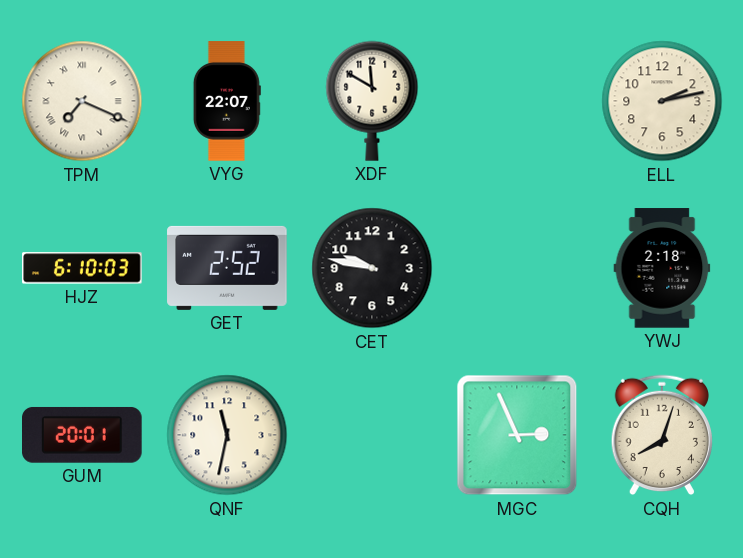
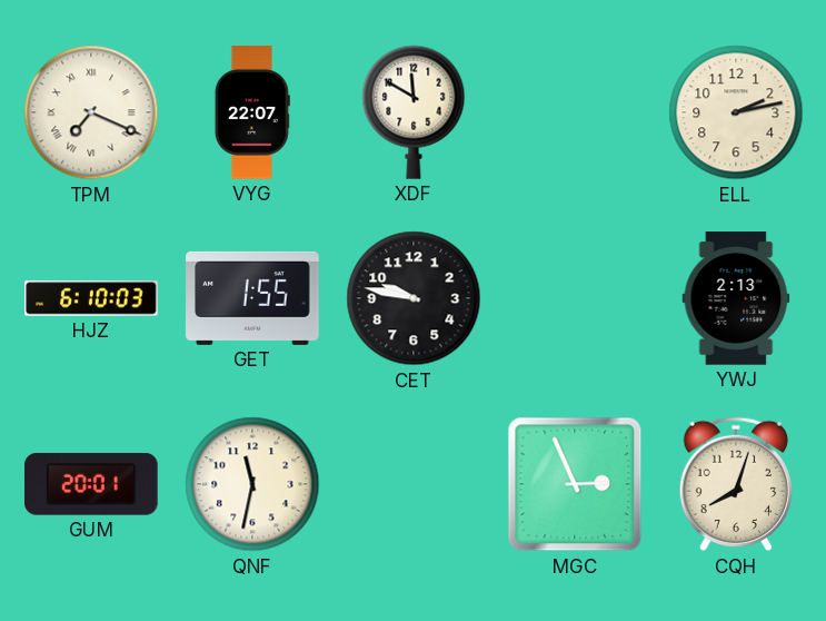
GET: 2:52 -> 1:55
YWJ: 2:18 -> 2:13
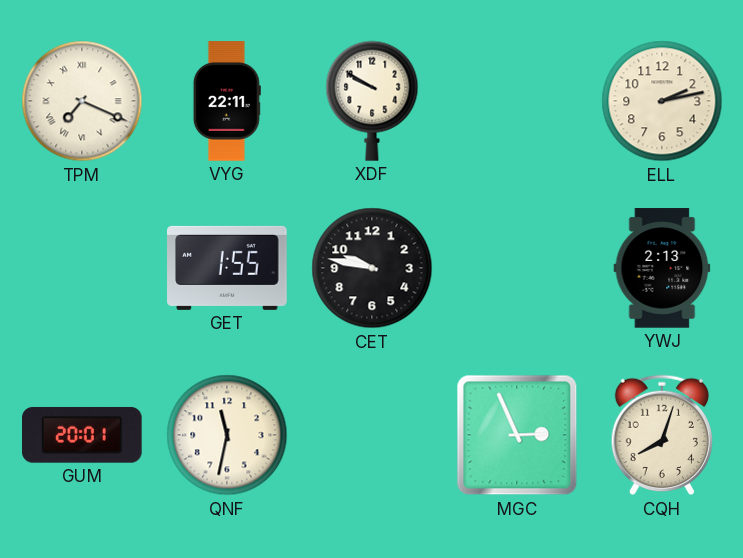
VYG: 22:07 -> 22:11
XDF: 11:50 -> 9:50
HJZ: 6:10 -> none
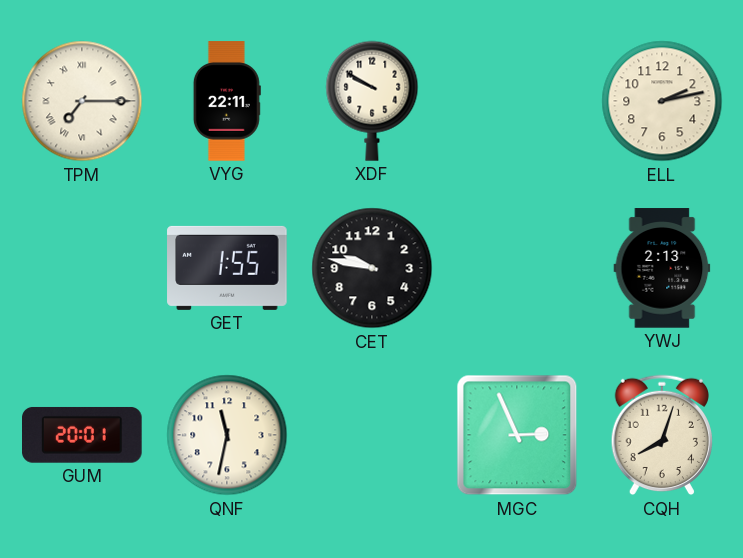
TPM: 7:19 -> 7:15
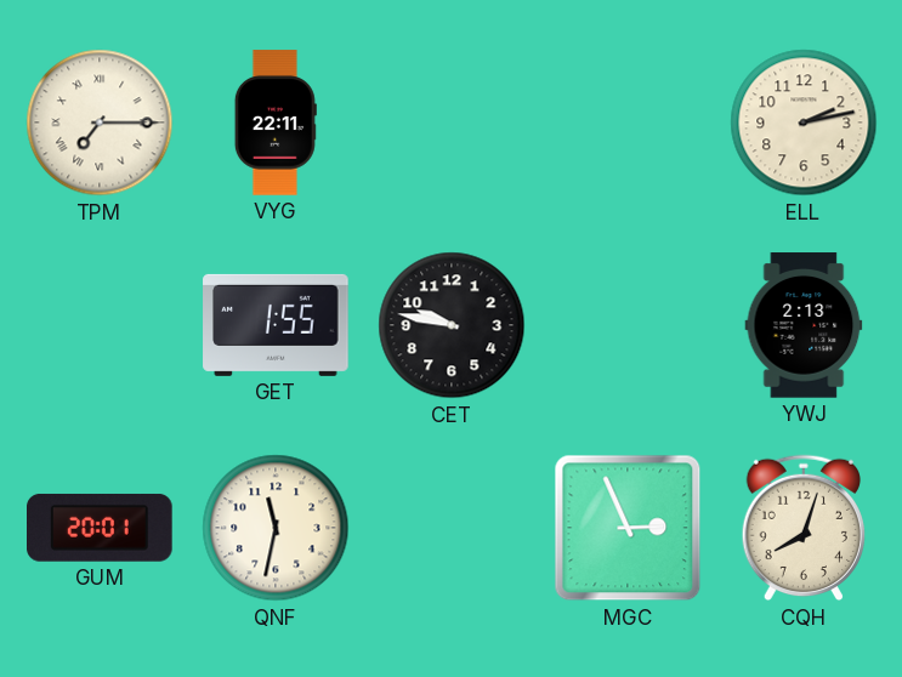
XDF: 9:50 -> none
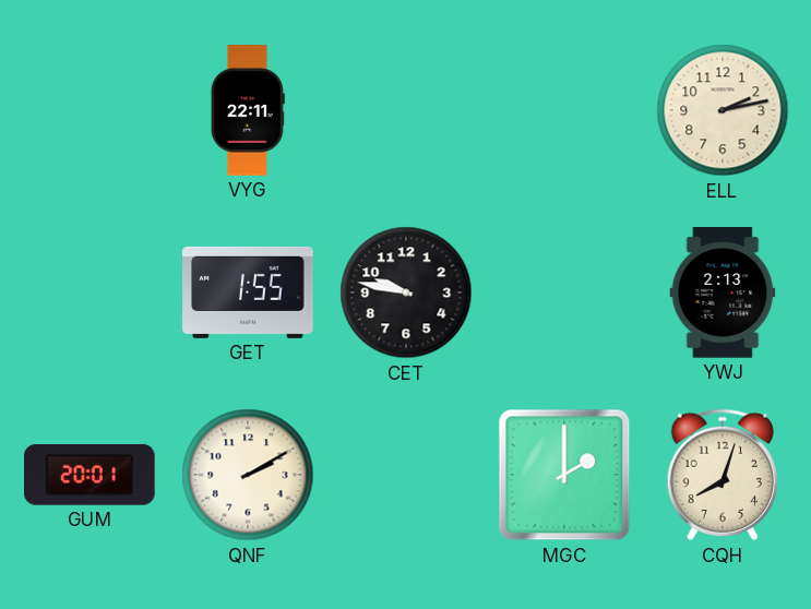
TPM: 7:15 -> none
QNF: 11:32 -> 2:10
MGC: 2:56 -> 2:00
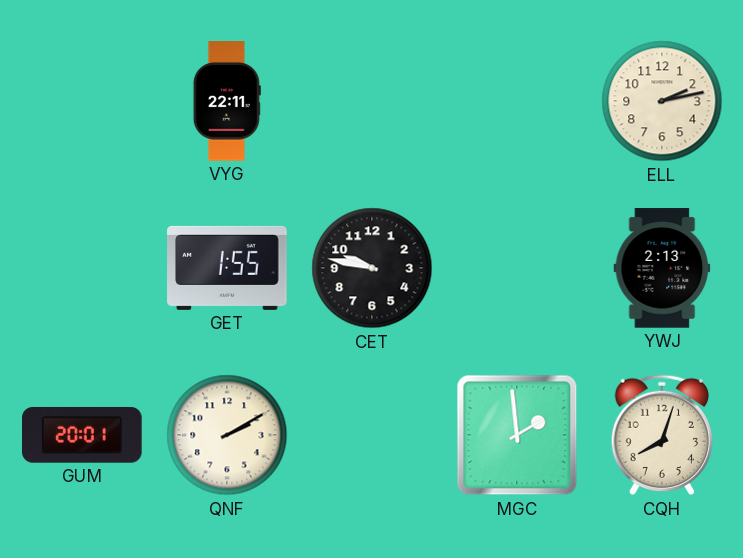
MGC: 2:00 -> 1:59
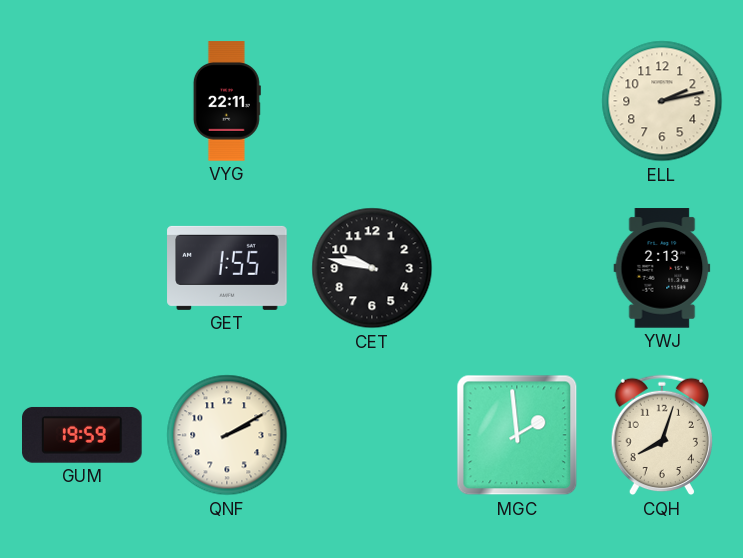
GUM: 20:01 -> 19:59
